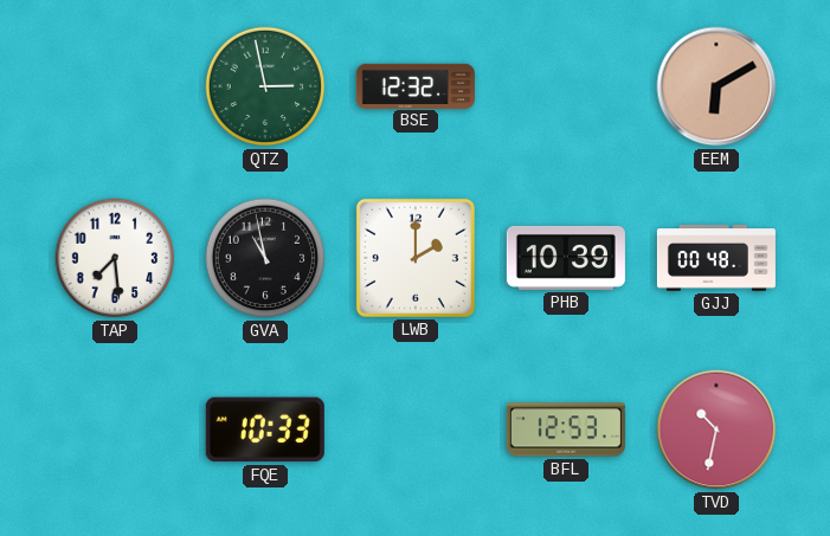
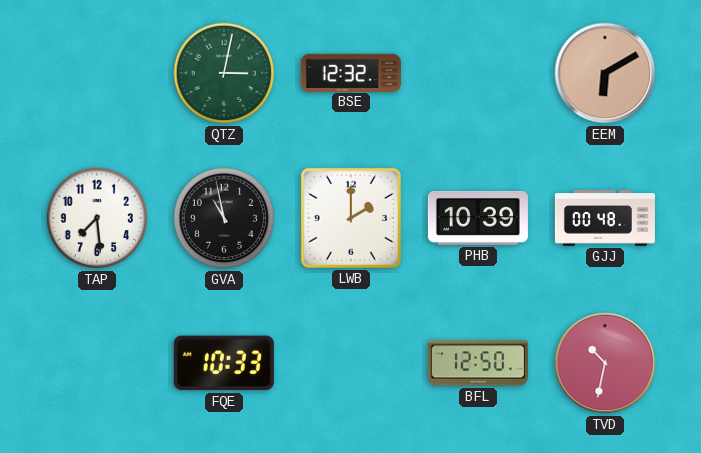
QTZ: 2:58 -> 3:02
BFL: 12:53 -> 12:50
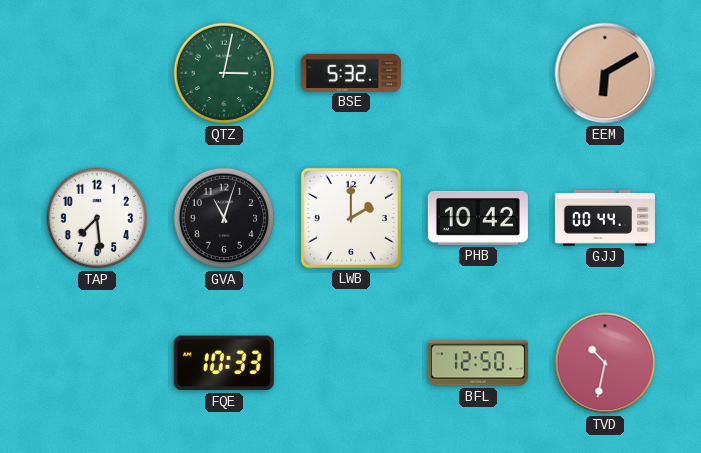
BSE: 12:32 -> 5:32
GVA: 10:58 -> 11:03
PHB: 10:39 -> 10:42
GJJ: 00:48 -> 00:44
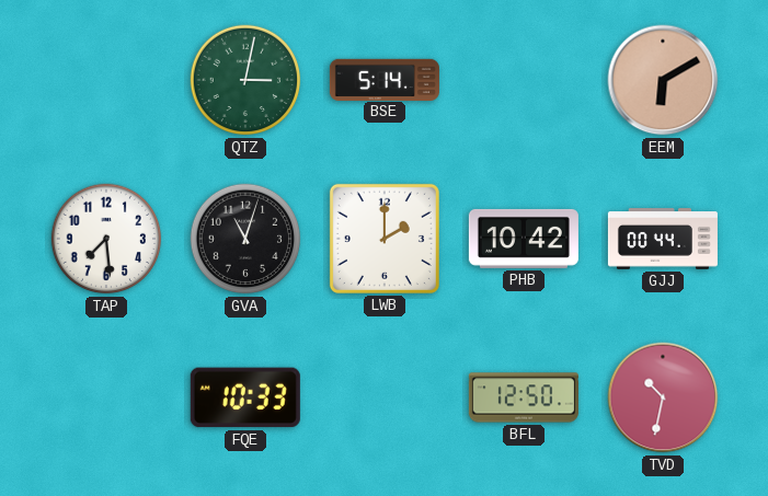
BSE: 5:32 -> 5:14
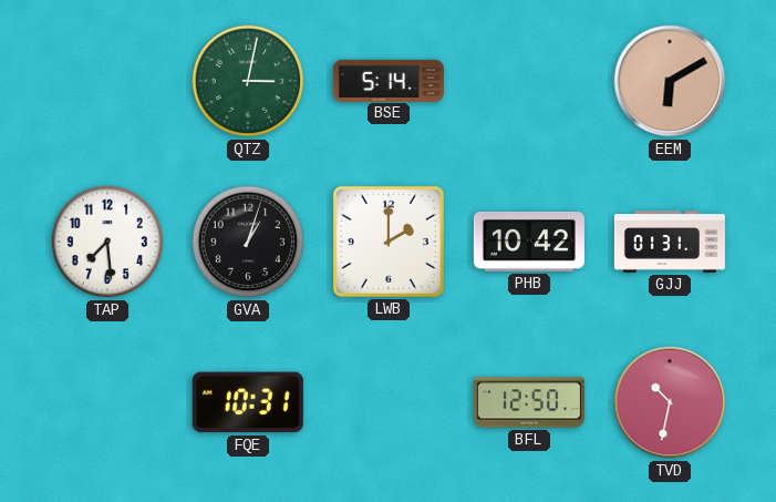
GVA: 11:03 -> 1:03
GJJ: 00:44 -> 01:31
FQE: 10:33 -> 10:31
